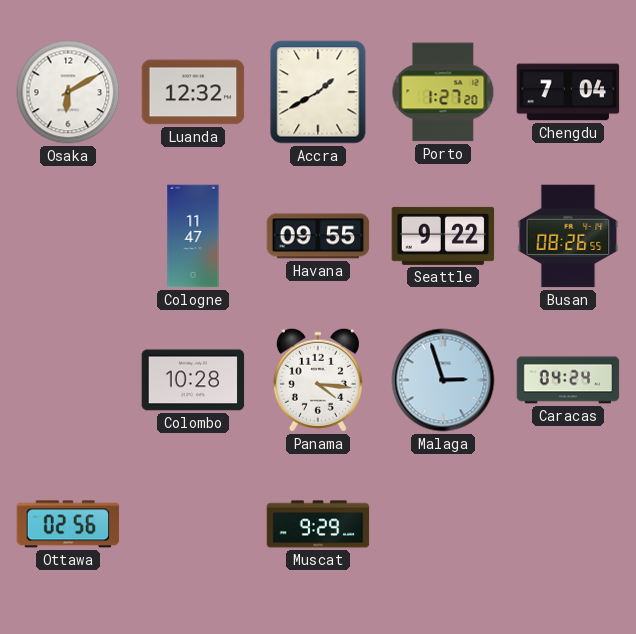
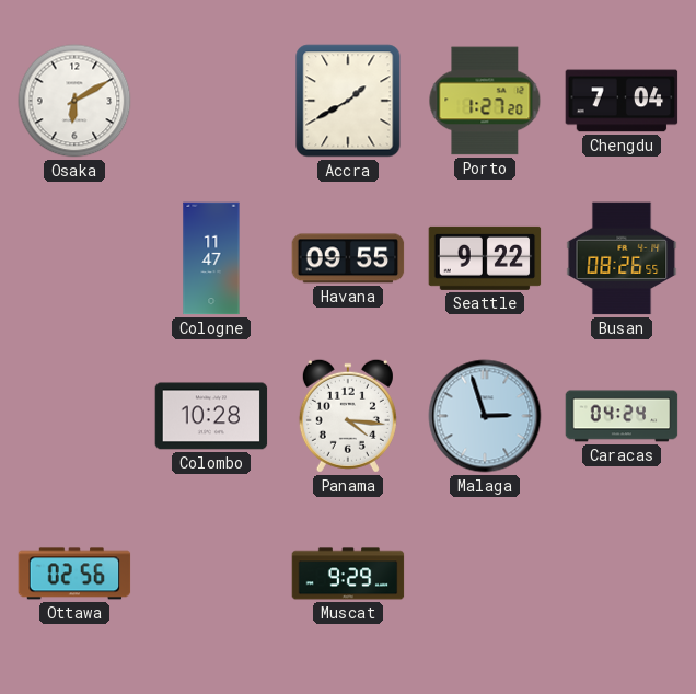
Luanda: 12:32 -> none
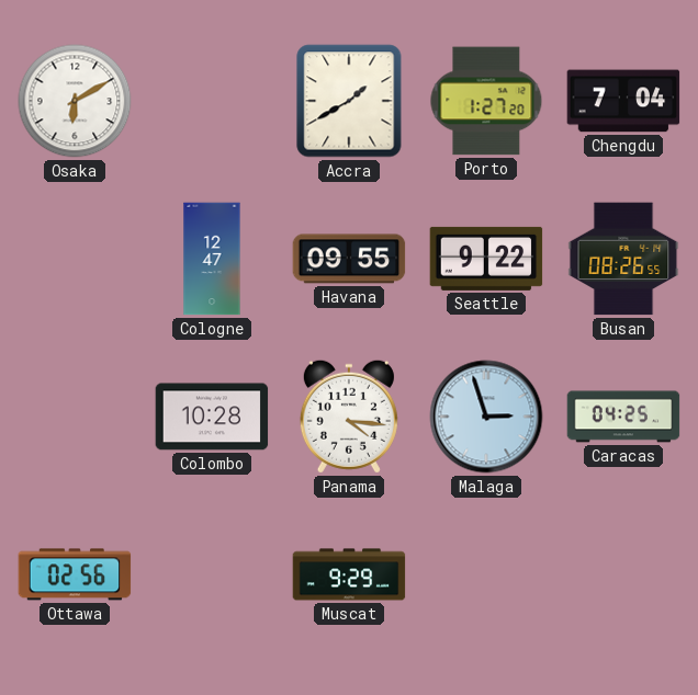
Cologne: 11:47 -> 12:47
Caracas: 04:24 -> 04:25
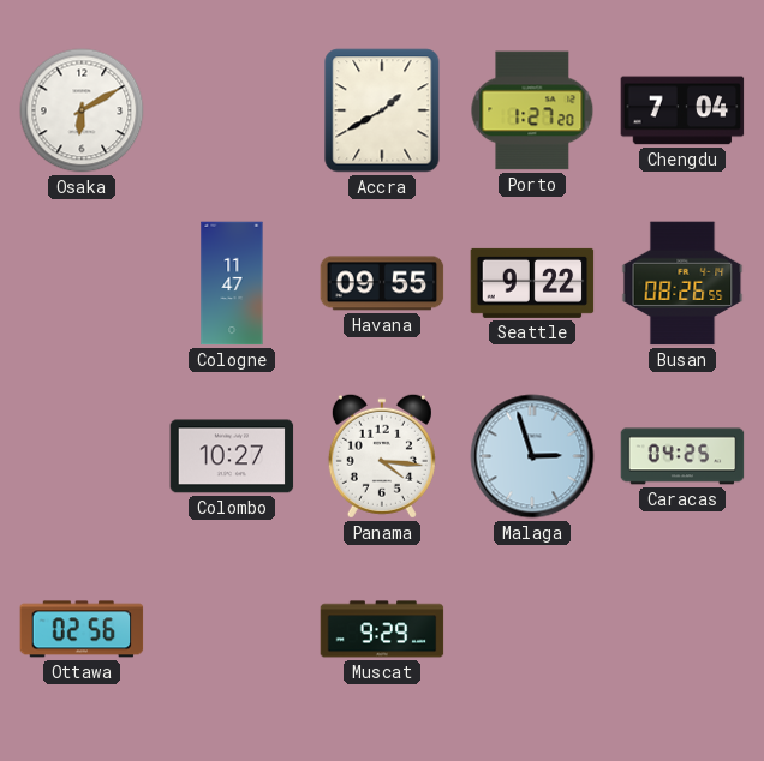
Cologne: 12:47 -> 11:47
Colombo: 10:28 -> 10:27
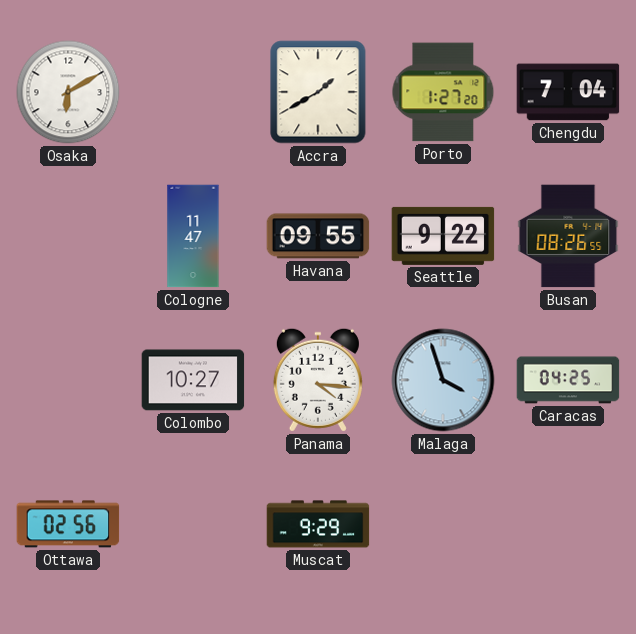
Malaga: 2:57 -> 3:57
